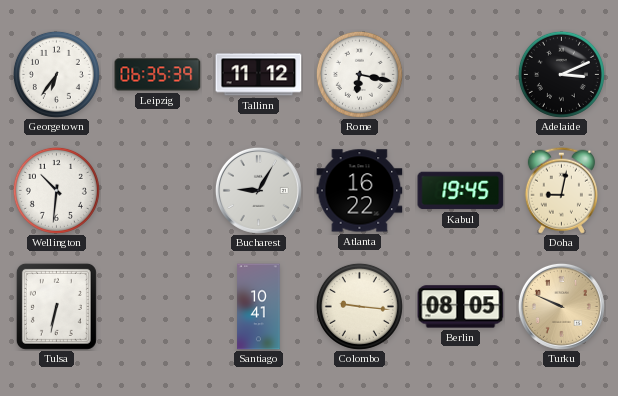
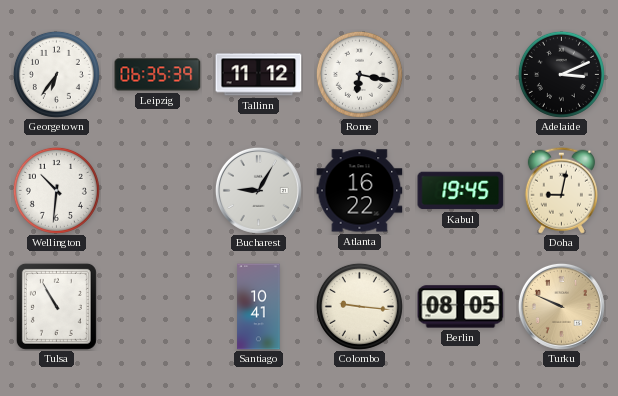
Tulsa: 6:32 -> 10:55
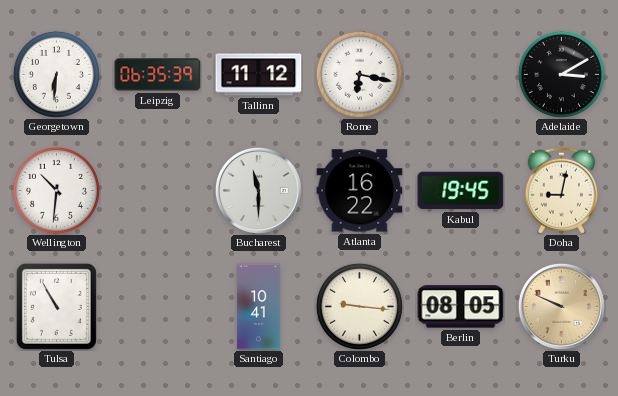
Georgetown: 6:36 -> 6:31
Adelaide: 3:11 -> 3:10
Bucharest: 9:05 -> 11:30
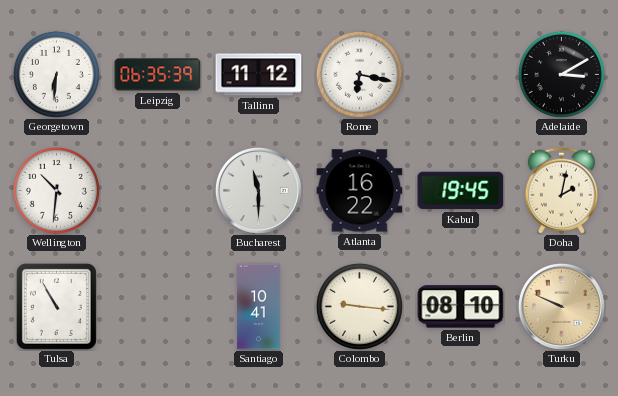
Doha: 9:02 -> 2:02
Berlin: 08:05 -> 08:10
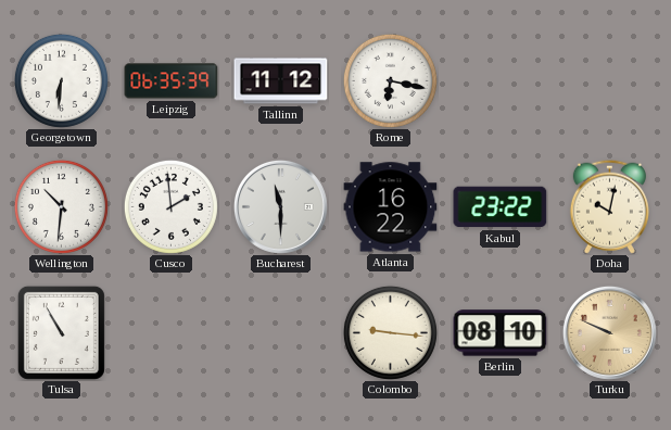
Adelaide: 3:10 -> none
Cusco: none -> 1:59
Kabul: 19:45 -> 23:22
Doha: 2:02 -> 10:02
Santiago: 10:41 -> none
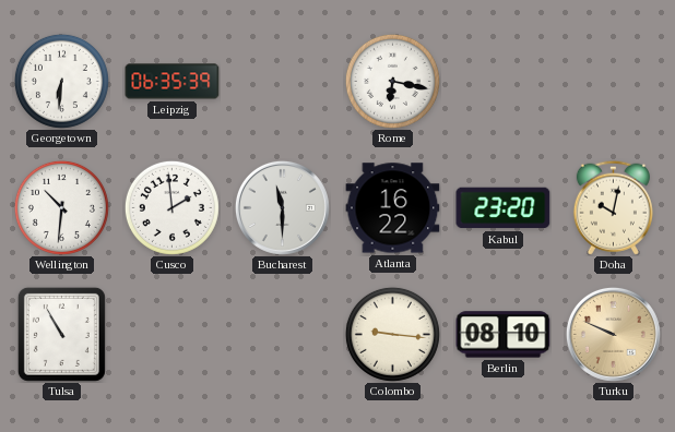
Tallinn: 11:12 -> none
Kabul: 23:22 -> 23:20
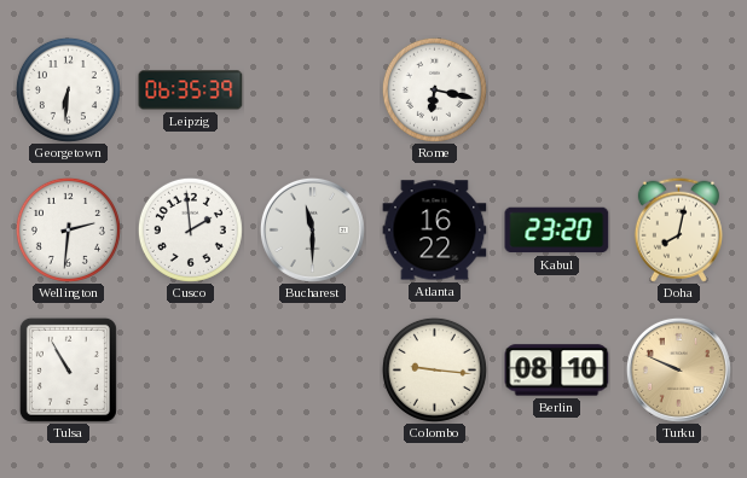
Wellington: 10:31 -> 2:31
Doha: 10:02 -> 8:02
